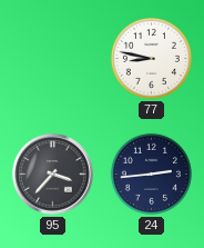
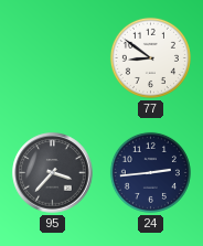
77: 8:47 -> 8:51
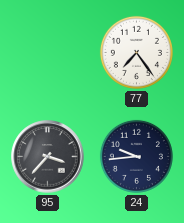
77: 8:51 -> 7:24
24: 2:44 -> 9:44
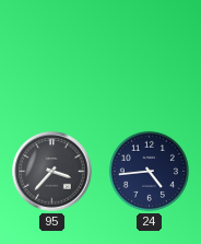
77: 7:24 -> none
24: 9:44 -> 4:44
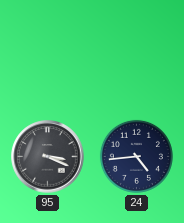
95: 3:37 -> 3:19
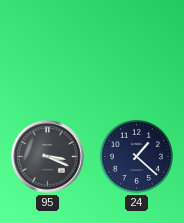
24: 4:44 -> 1:22
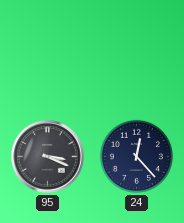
24: 1:22 -> 12:23
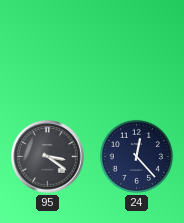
95: 3:19 -> 3:21
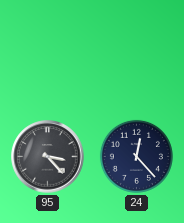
95: 3:21 -> 3:23
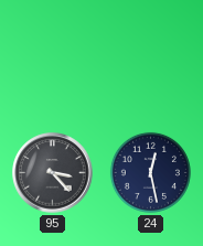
24: 12:23 -> 12:28
